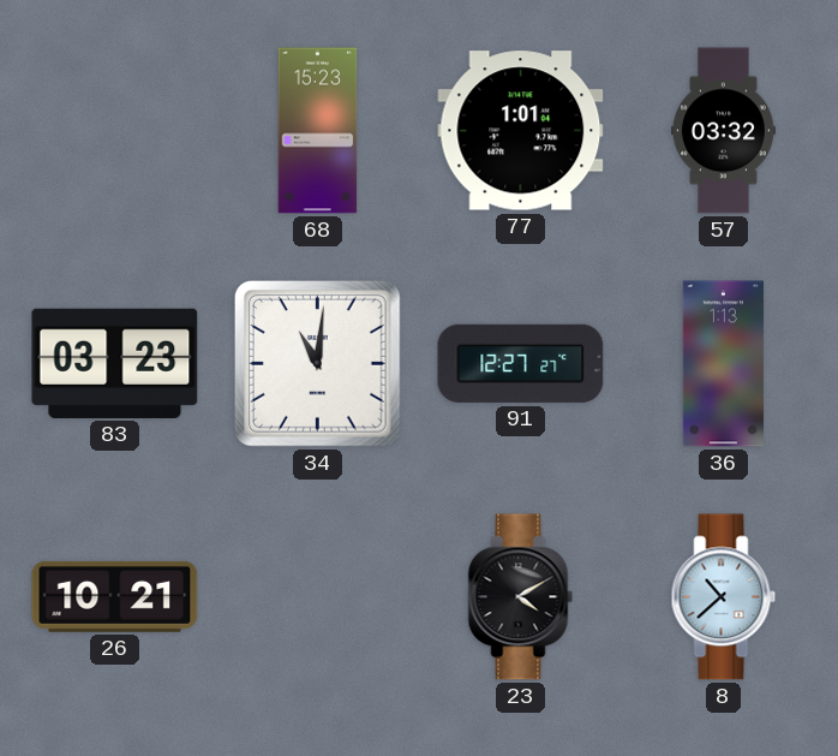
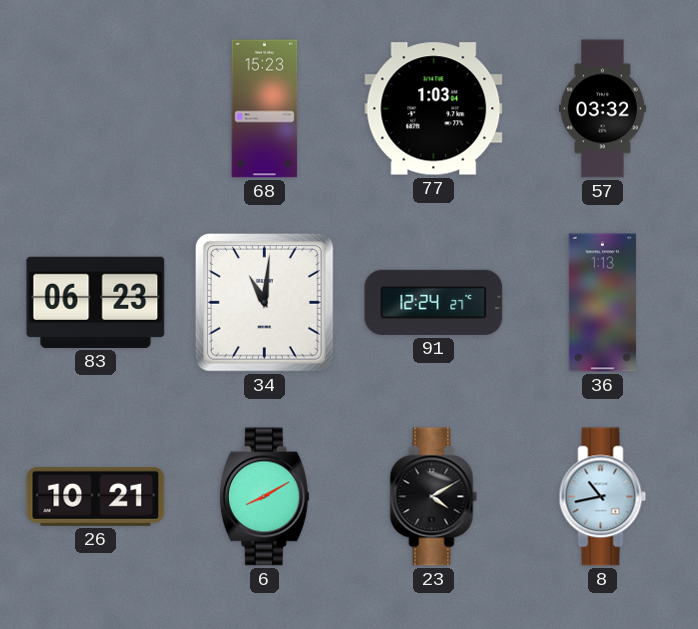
77: 1:01 -> 1:03
83: 03:23 -> 06:23
91: 12:27 -> 12:24
6: none -> 8:10
8: 10:38 -> 10:43
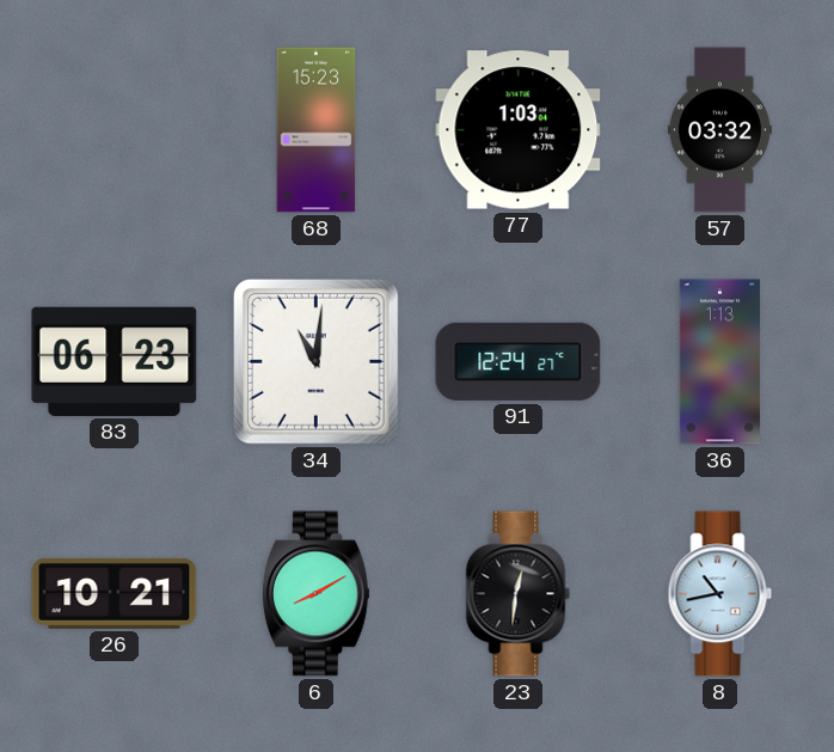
23: 4:10 -> 12:31
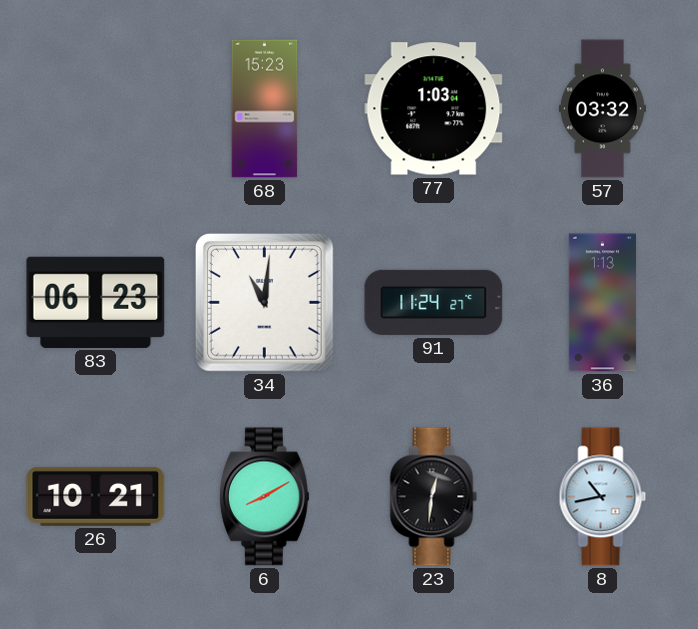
91: 12:24 -> 11:24
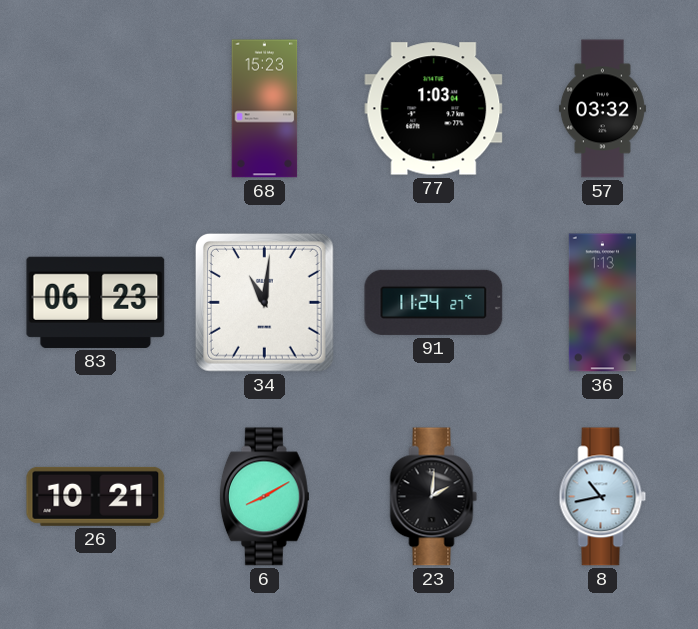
23: 12:31 -> 2:01
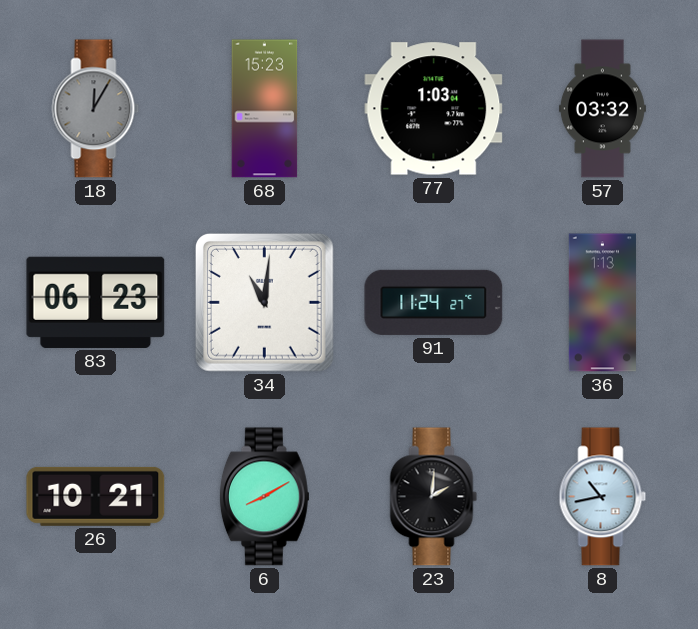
18: none -> 12:05
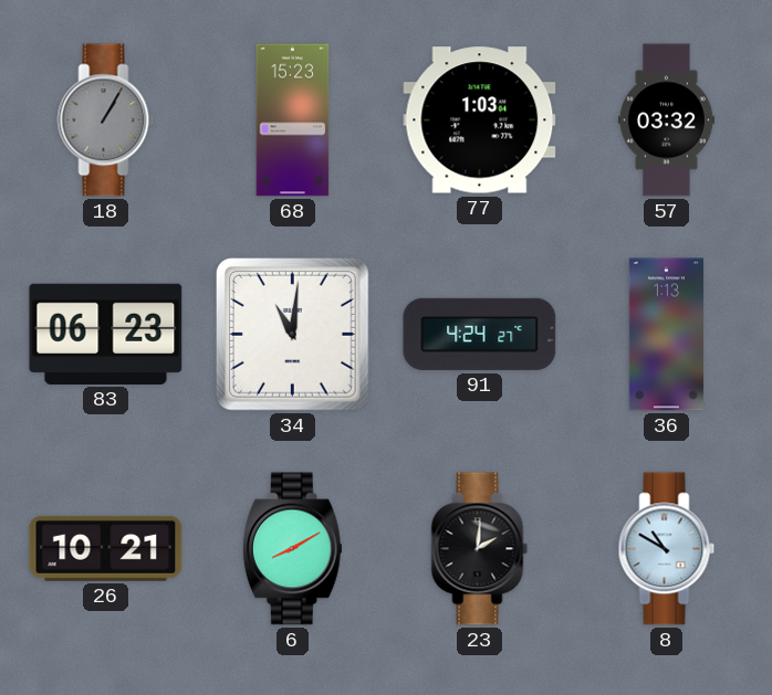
18: 12:05 -> 1:05
91: 11:24 -> 4:24
8: 10:43 -> 10:50
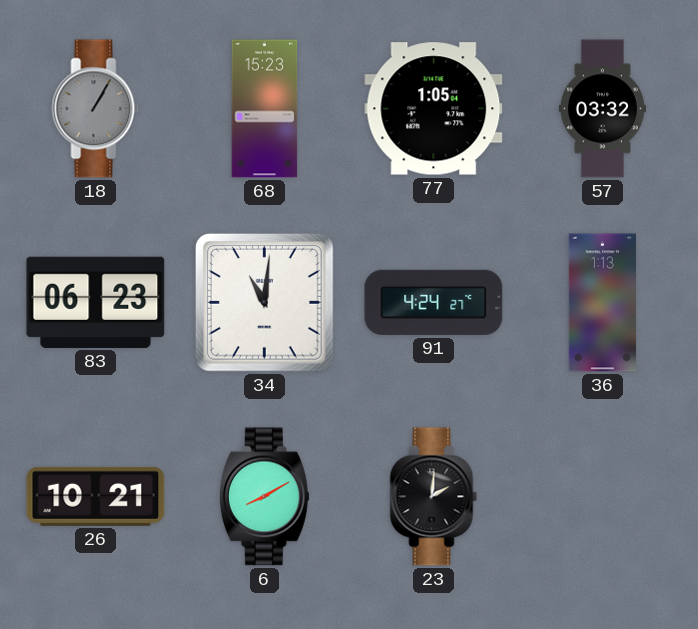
77: 1:03 -> 1:05
8: 10:50 -> none
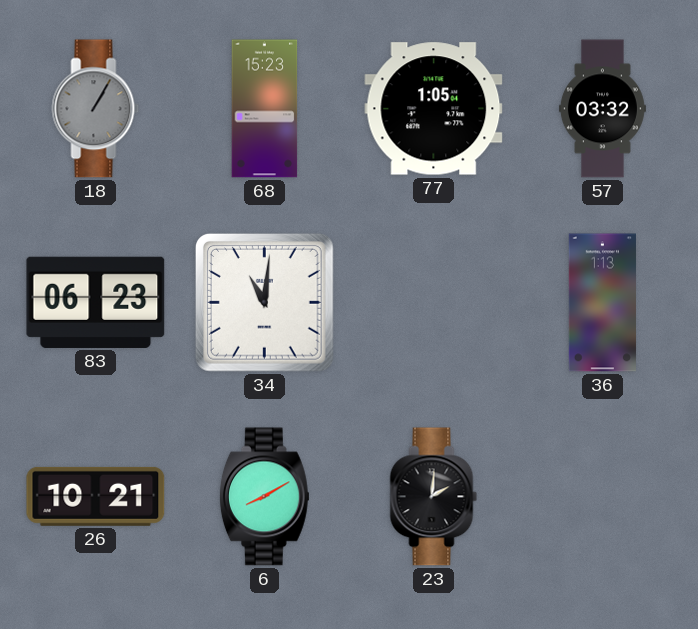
91: 4:24 -> none
